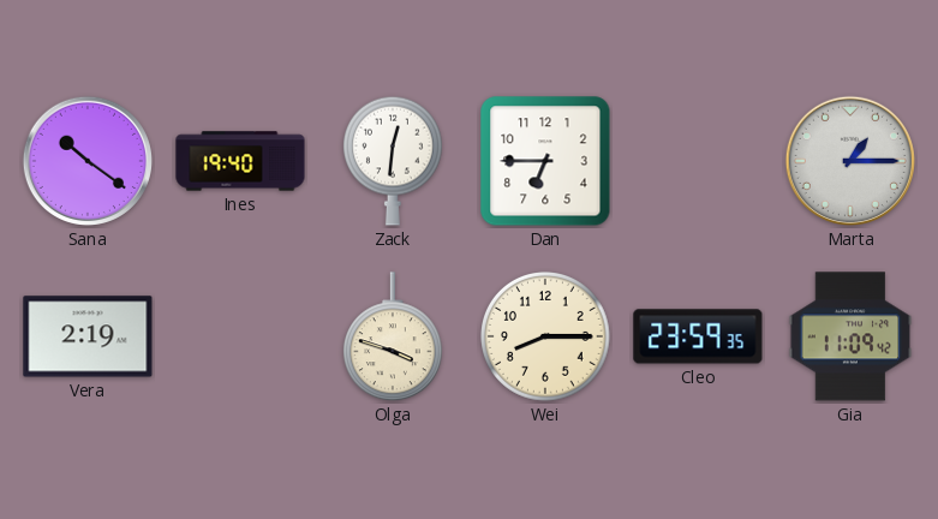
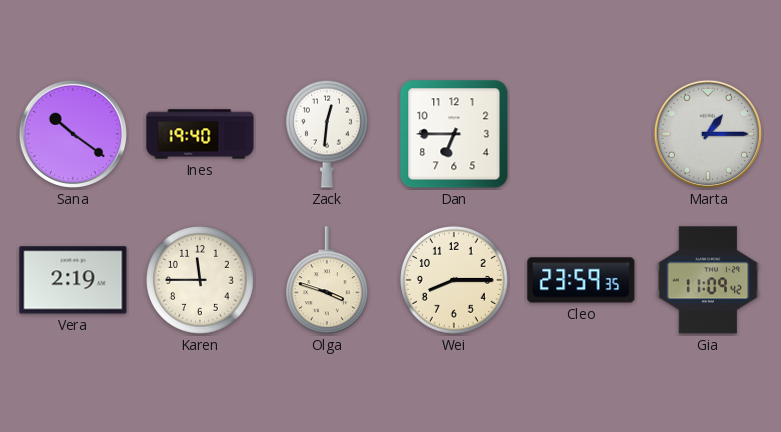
Karen: none -> 11:45
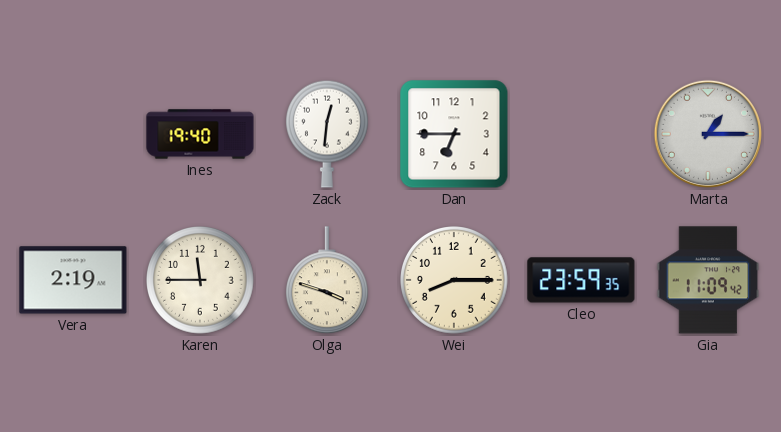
Sana: 10:21 -> none
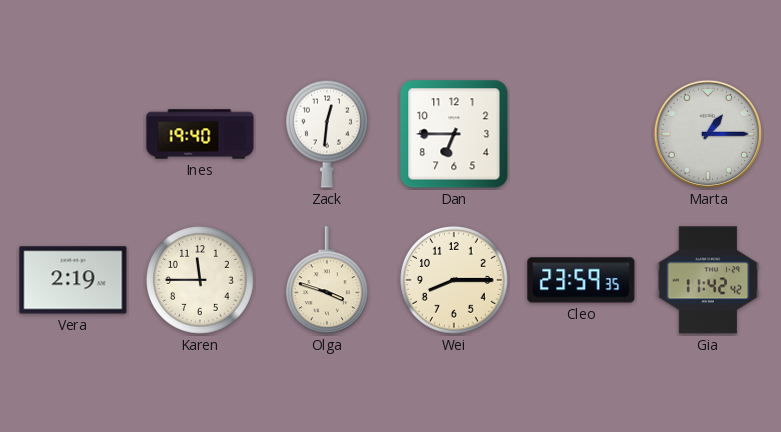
Gia: 11:09 -> 11:42
